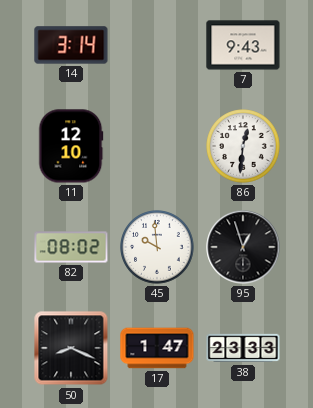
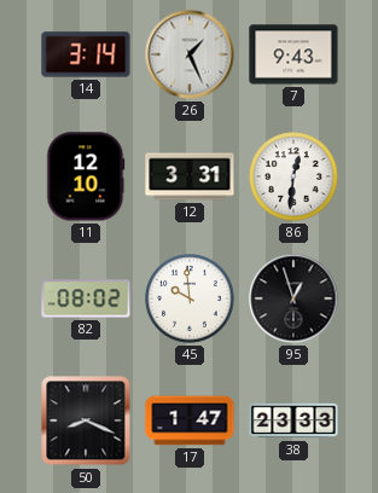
26: none -> 1:26
12: none -> 3:31
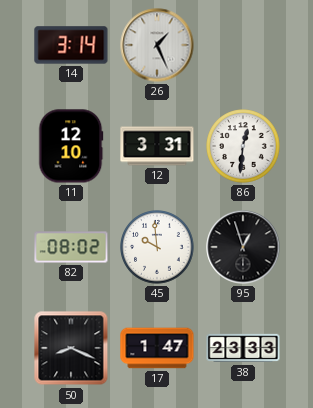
7: 9:43 -> none
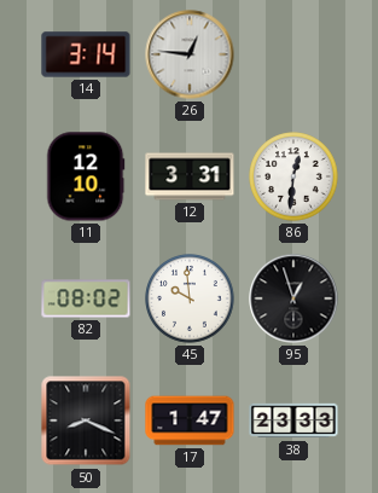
26: 1:26 -> 12:46
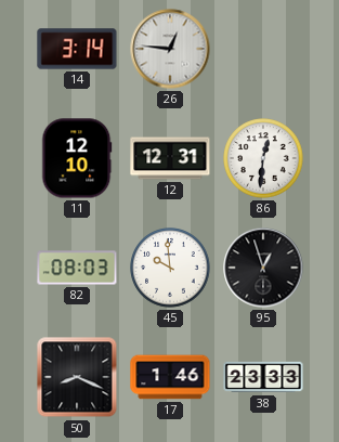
12: 3:31 -> 12:31
82: 08:02 -> 08:03
17: 1:47 -> 1:46
